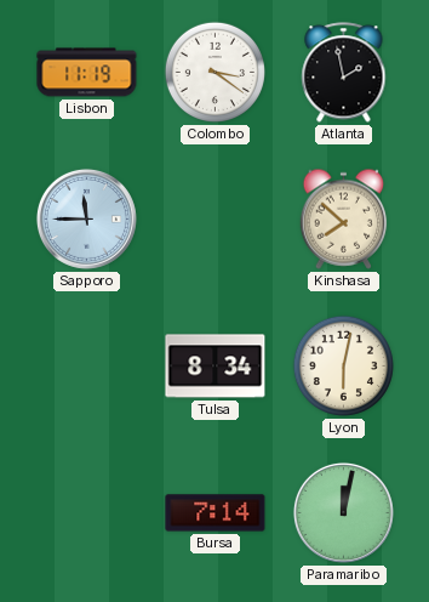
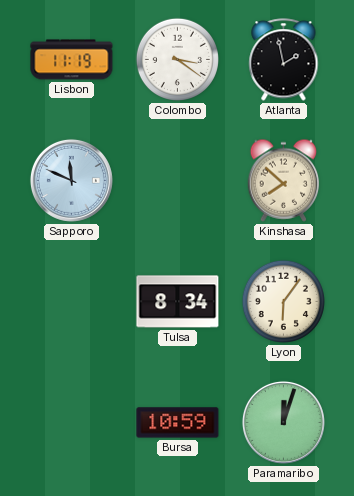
Sapporo: 11:45 -> 11:49
Lyon: 6:02 -> 6:06
Bursa: 7:14 -> 10:59
Paramaribo: 12:02 -> 12:03
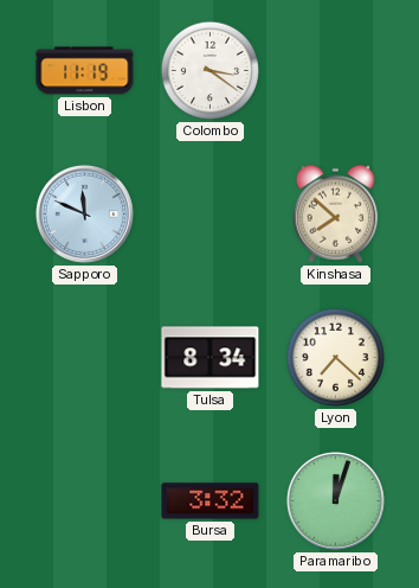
Atlanta: 1:58 -> none
Lyon: 6:06 -> 7:22
Bursa: 10:59 -> 3:32
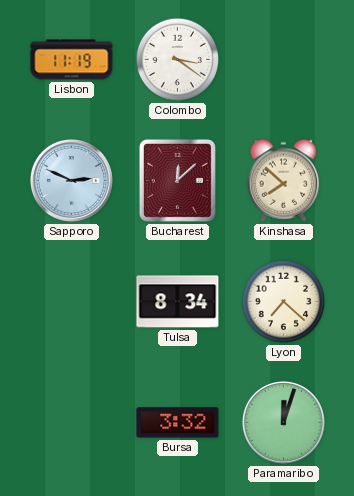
Sapporo: 11:49 -> 2:49
Bucharest: none -> 12:08
